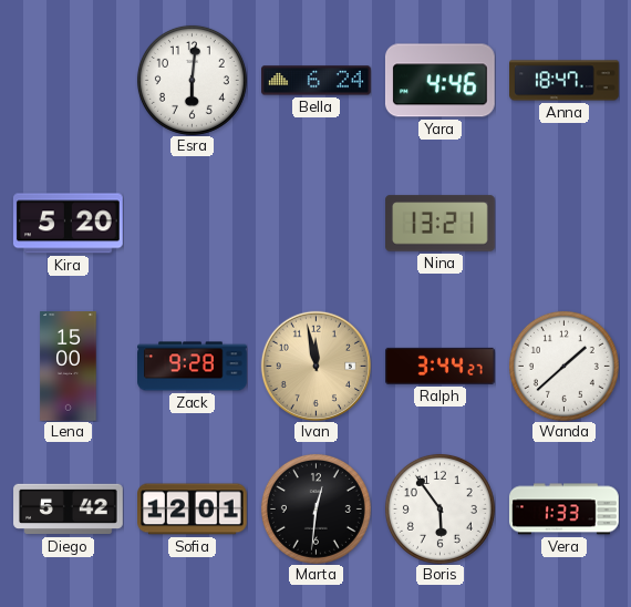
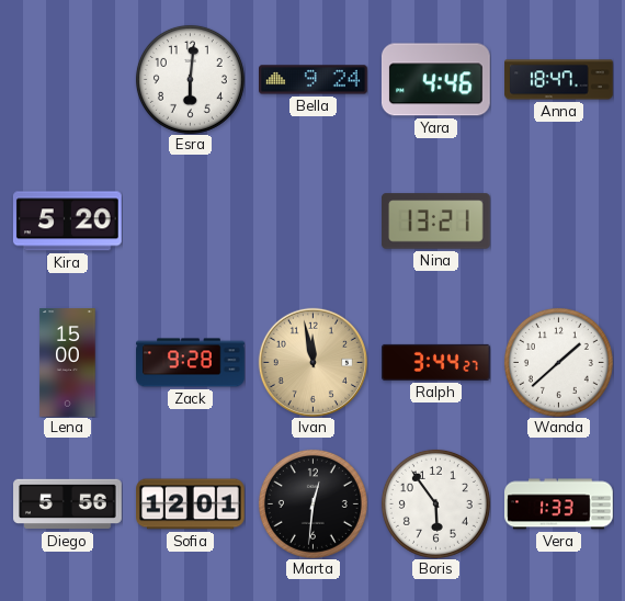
Bella: 6:24 -> 9:24
Diego: 5:42 -> 5:56
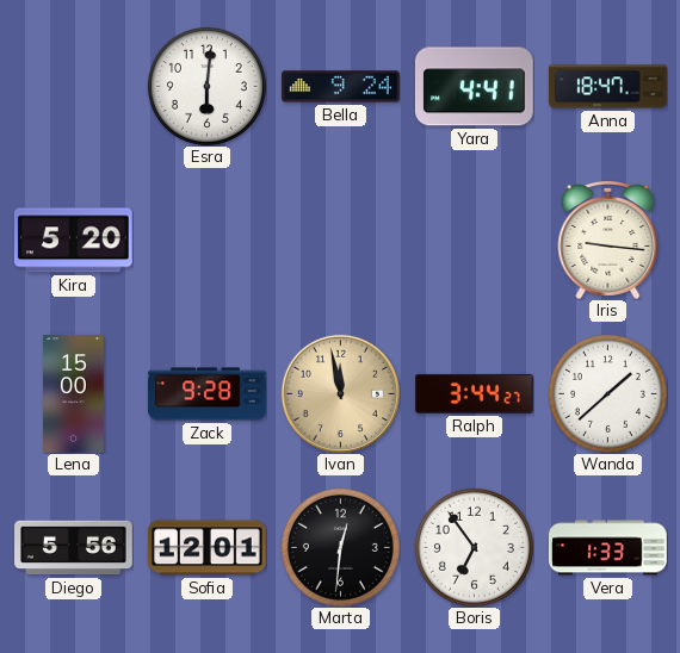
Yara: 4:46 -> 4:41
Nina: 13:21 -> none
Iris: none -> 9:16
Boris: 5:54 -> 6:54
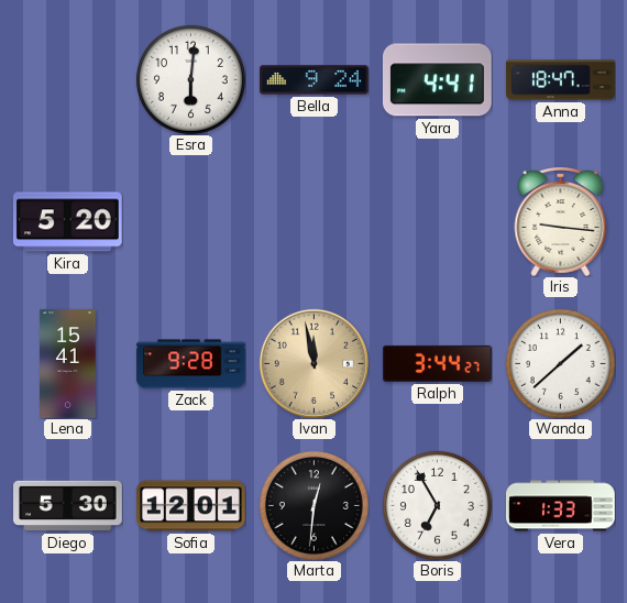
Lena: 15:00 -> 15:41
Diego: 5:56 -> 5:30
Boris: 6:54 -> 6:55
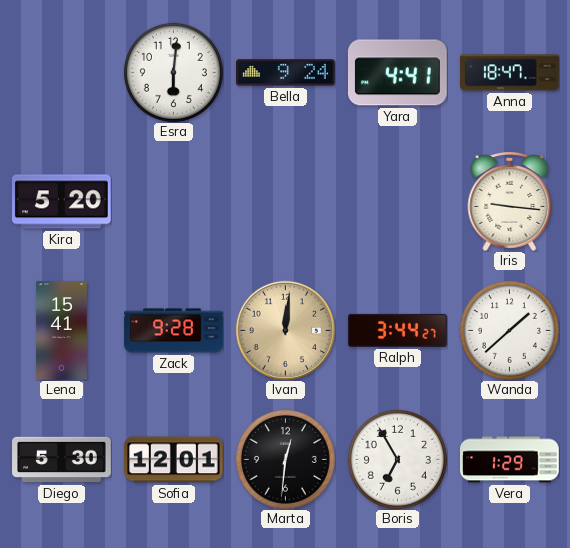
Ivan: 11:58 -> 12:01
Vera: 1:33 -> 1:29
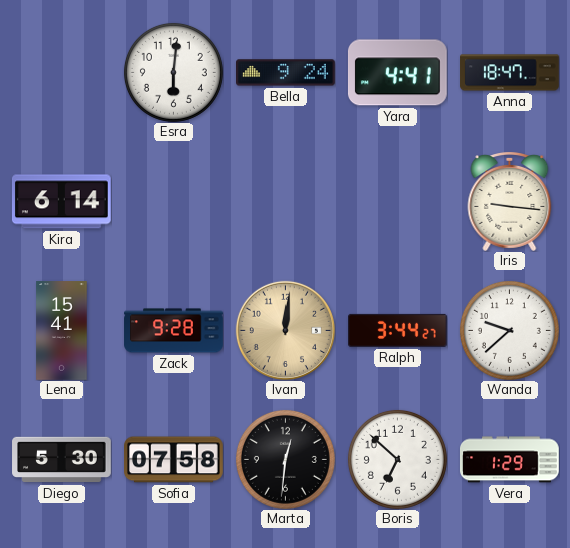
Kira: 5:20 -> 6:14
Wanda: 1:38 -> 9:38
Sofia: 12:01 -> 07:58
Boris: 6:55 -> 6:52
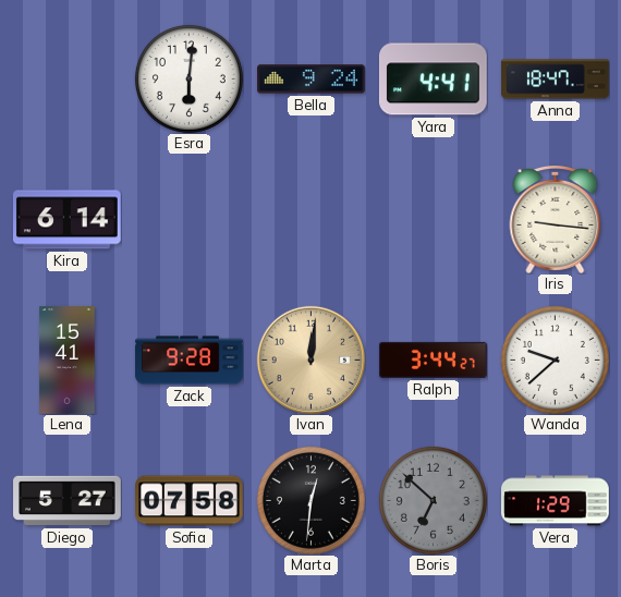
Diego: 5:30 -> 5:27
Boris dial: white -> grey
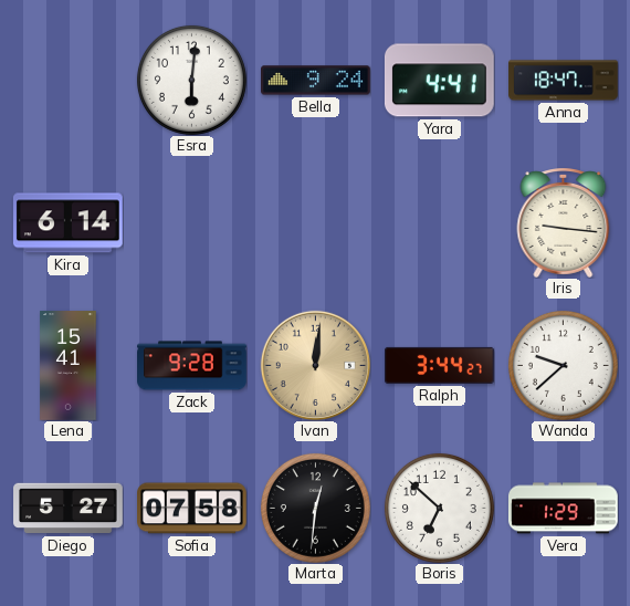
Boris dial: grey -> white
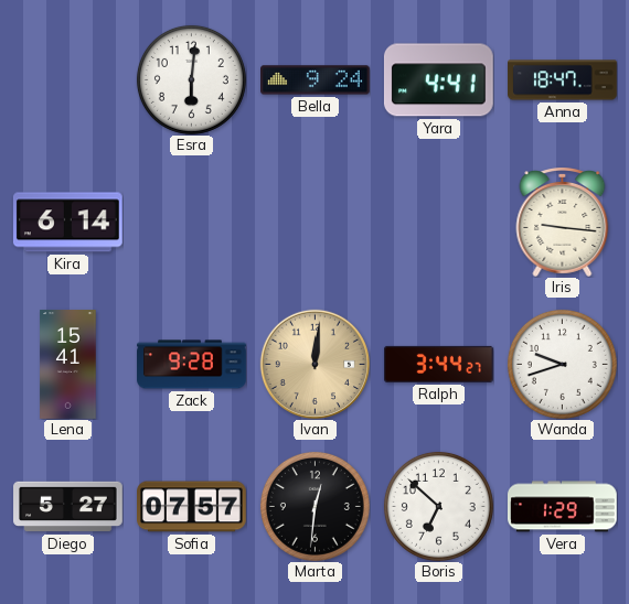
Wanda: 9:38 -> 9:42
Sofia: 07:58 -> 07:57
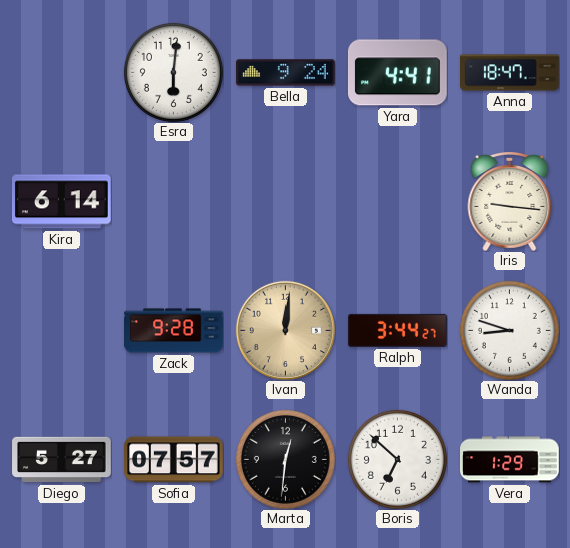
Lena: 15:41 -> none
Wanda: 9:42 -> 8:48
